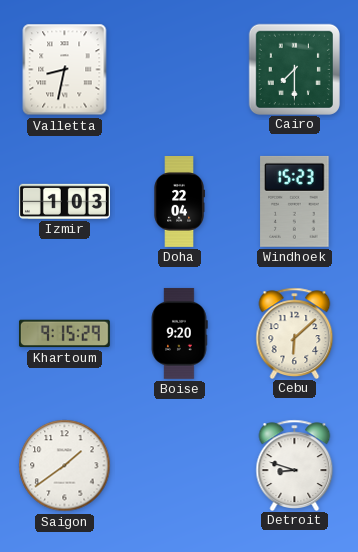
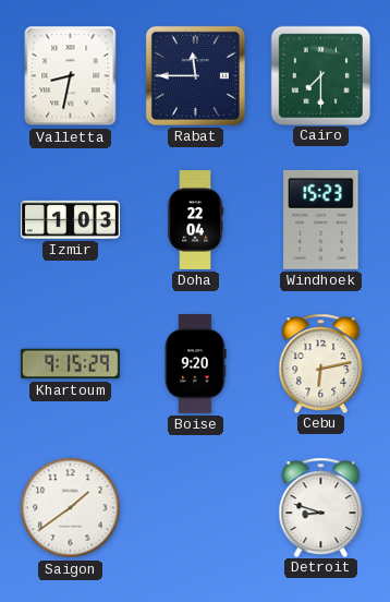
Rabat: none -> 11:45
Cebu: 6:08 -> 6:13
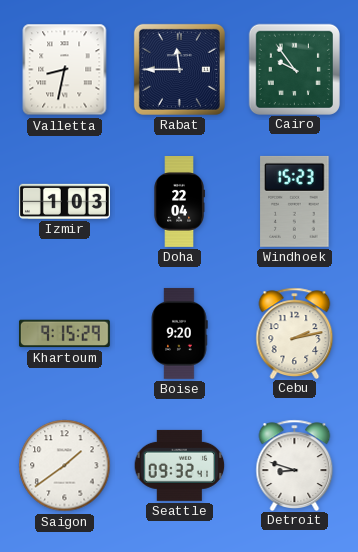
Cairo: 7:30 -> 9:54
Cebu: 6:13 -> 2:13
Seattle: none -> 09:32
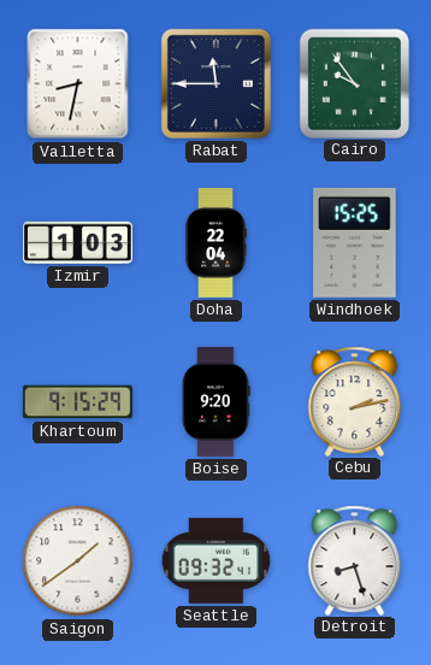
Windhoek: 15:23 -> 15:25
Detroit: 8:48 -> 8:27
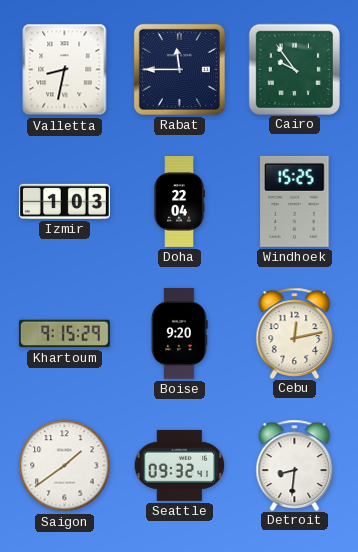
Cebu: 2:13 -> 12:13
Detroit: 8:27 -> 8:31
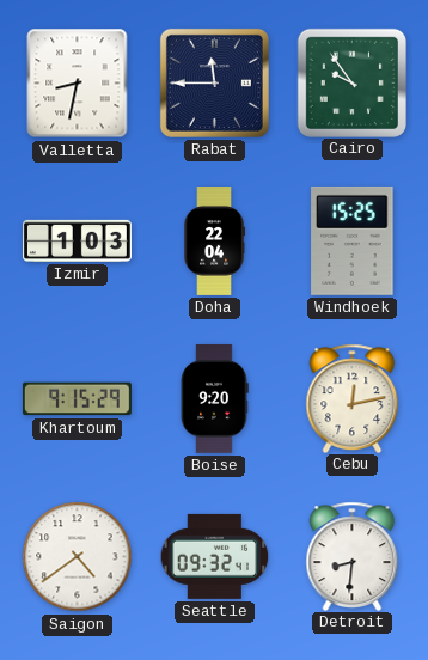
Saigon: 1:39 -> 4:39
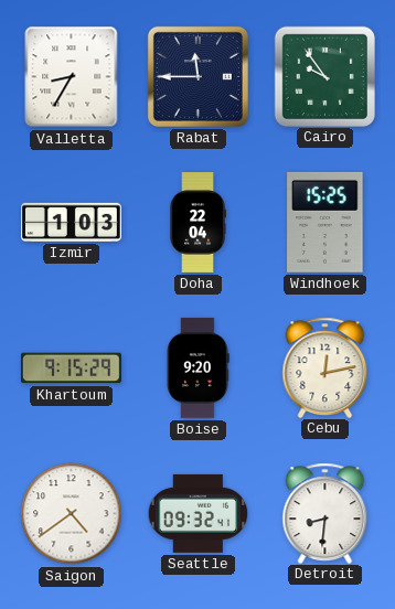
Valletta: 8:32 -> 8:35
